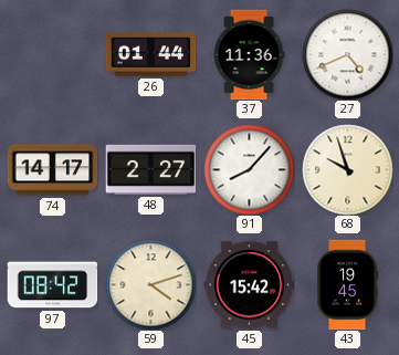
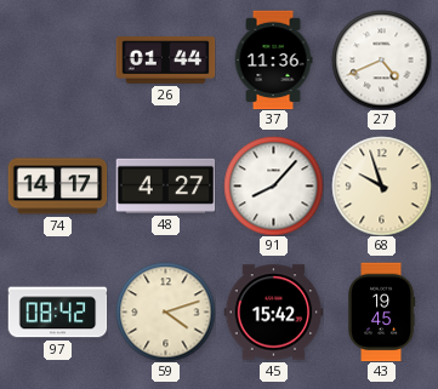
48: 2:27 -> 4:27
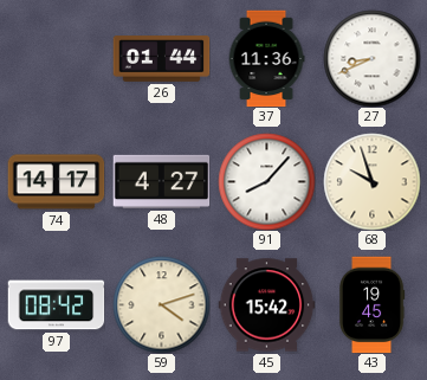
27: 4:41 -> 8:41
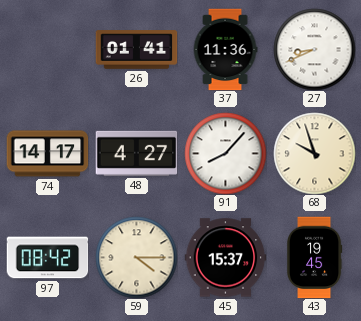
26: 01:44 -> 01:41
59: 4:12 -> 4:15
45: 15:42 -> 15:37
